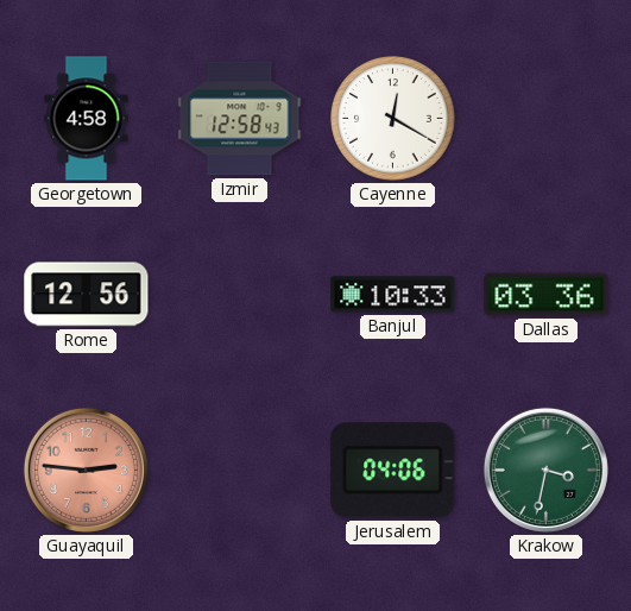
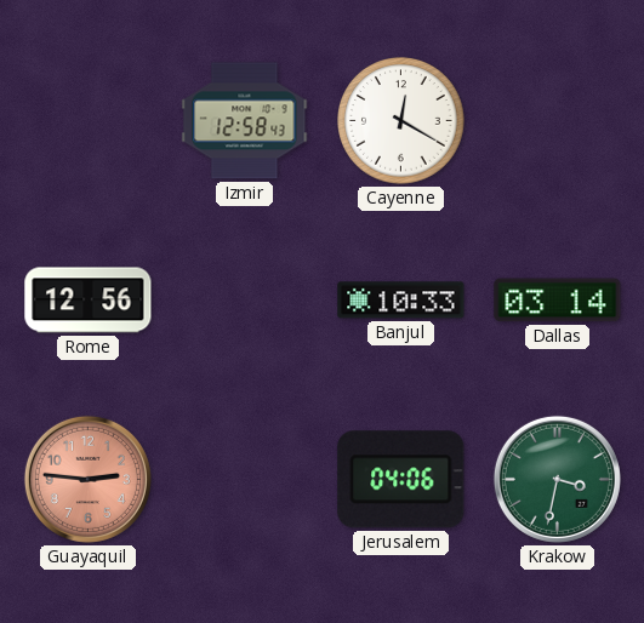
Georgetown: 4:58 -> none
Dallas: 03:36 -> 03:14
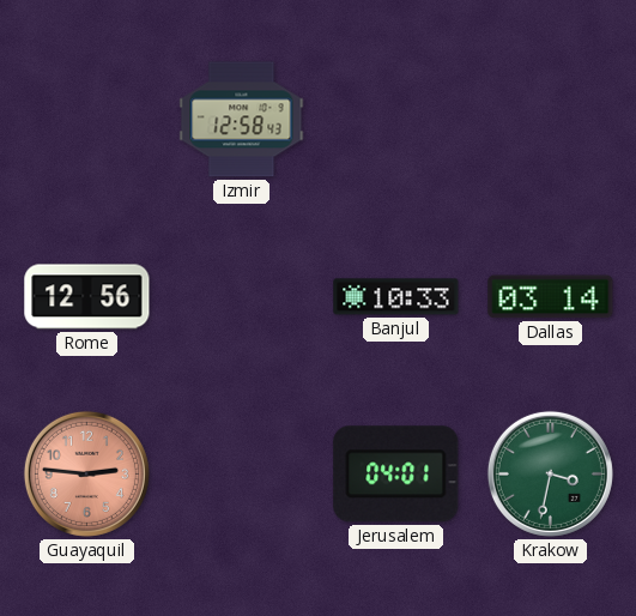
Cayenne: 12:20 -> none
Jerusalem: 04:06 -> 04:01
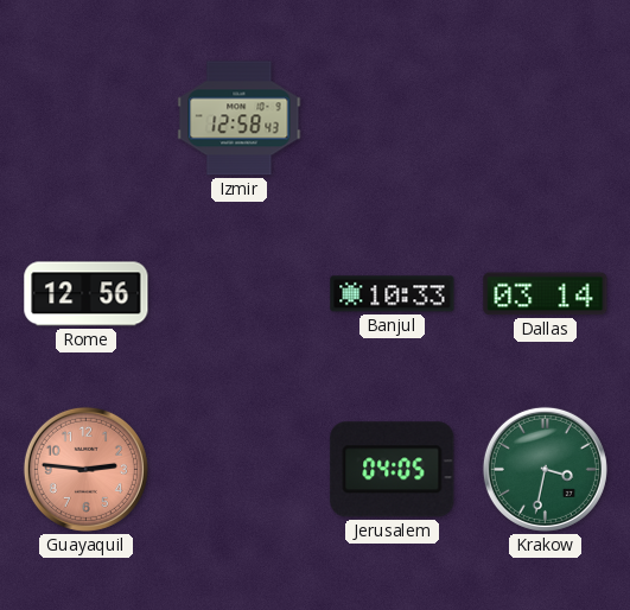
Jerusalem: 04:01 -> 04:05
